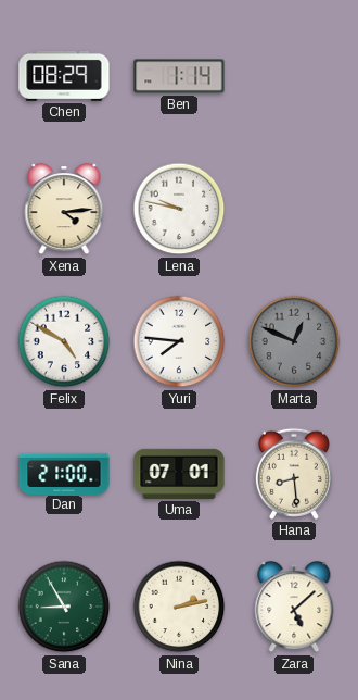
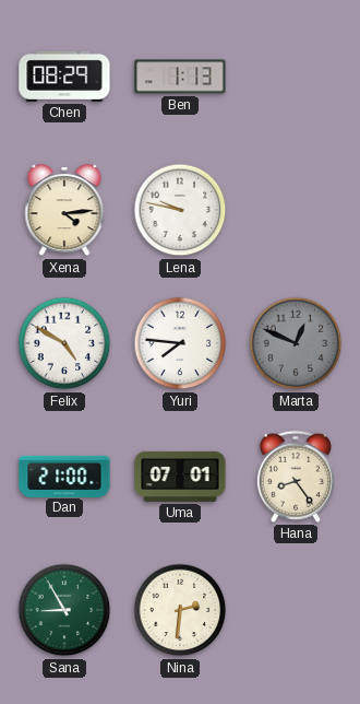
Ben: 1:14 -> 1:13
Hana: 8:29 -> 8:24
Nina: 2:13 -> 2:31
Zara: 5:08 -> none
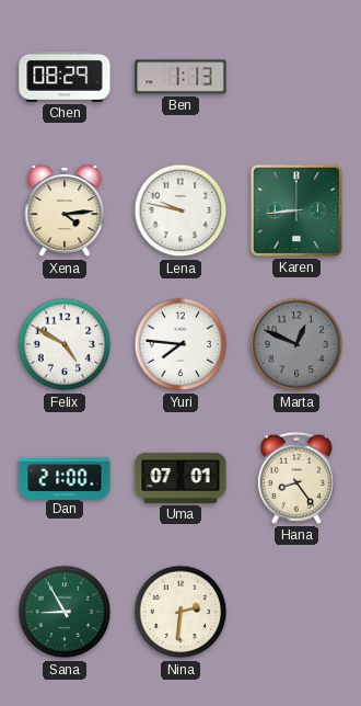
Karen: none -> 8:44
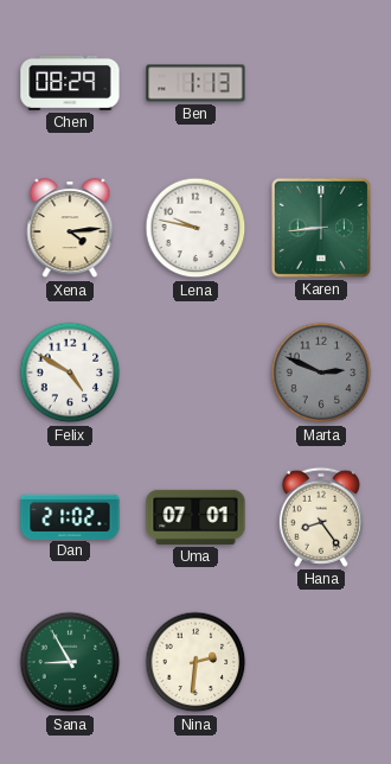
Yuri: 7:46 -> none
Marta: 12:49 -> 2:49
Dan: 21:00 -> 21:02
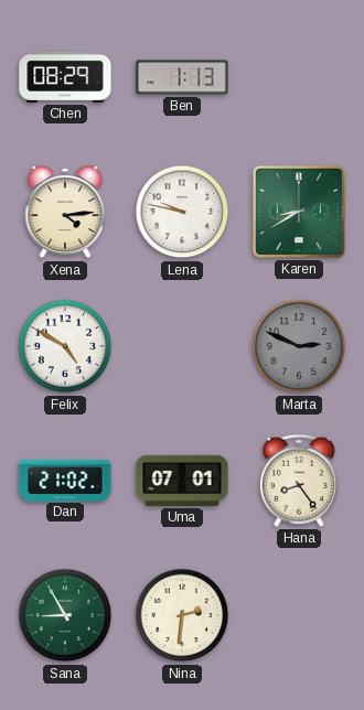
Karen: 8:44 -> 8:40
